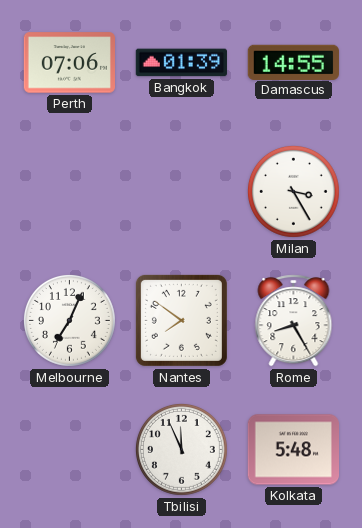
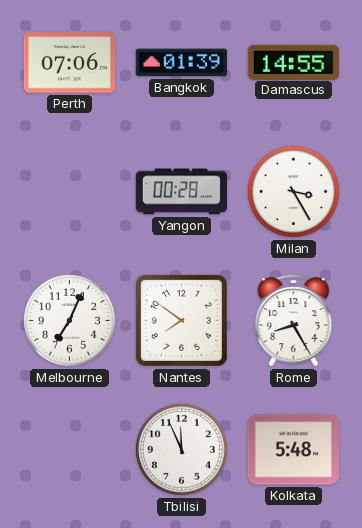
Yangon: none -> 00:28
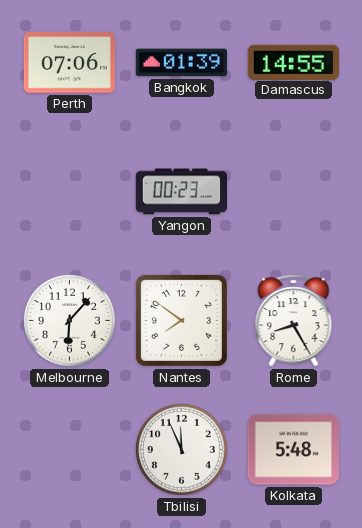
Yangon: 00:28 -> 00:23
Milan: 3:25 -> none
Melbourne: 7:04 -> 6:07
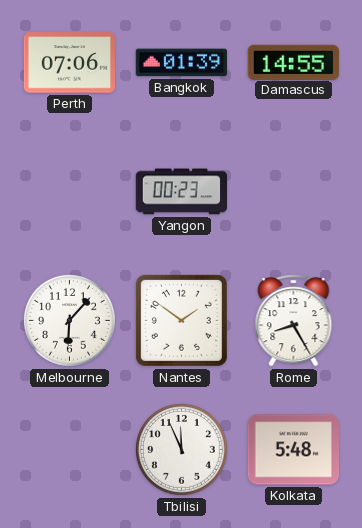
Nantes: 7:51 -> 1:51
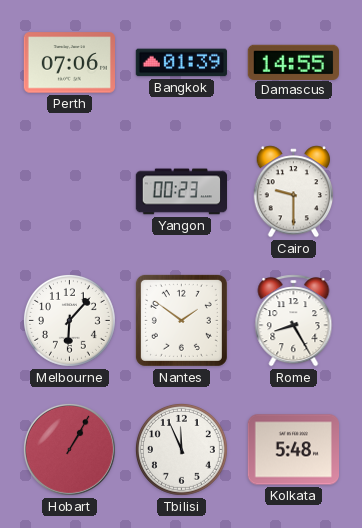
Cairo: none -> 9:30
Hobart: none -> 1:05
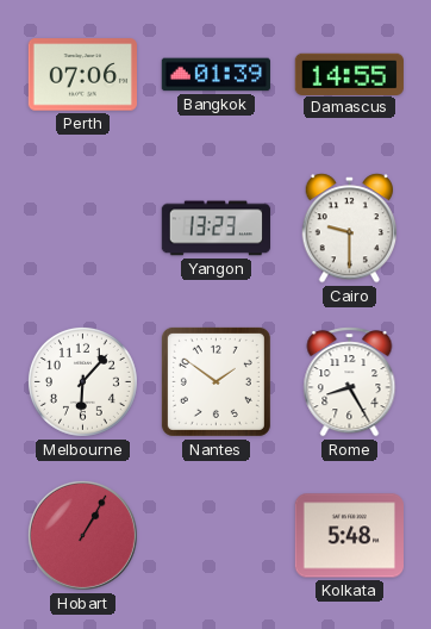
Yangon: 00:23 -> 13:23
Tbilisi: 11:56 -> none
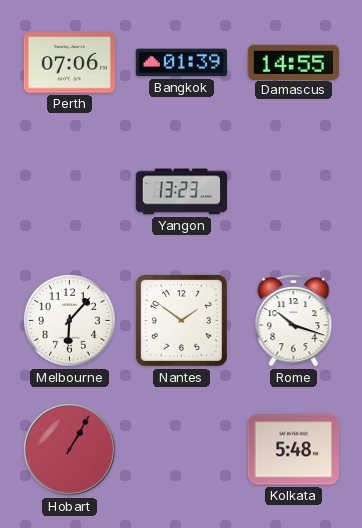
Cairo: 9:30 -> none
Rome: 8:25 -> 10:18
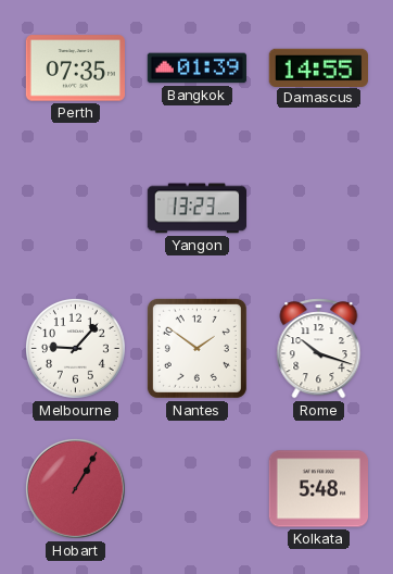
Perth: 07:06 -> 07:35
Melbourne: 6:07 -> 9:07
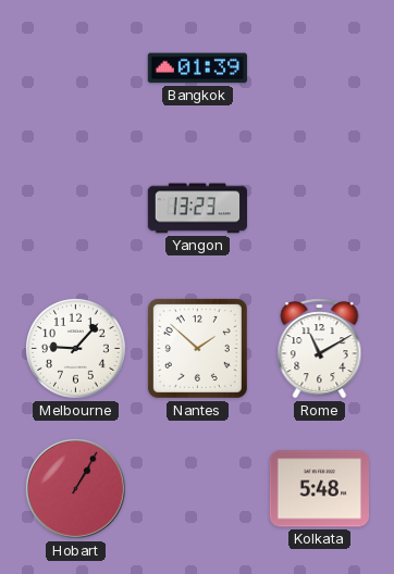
Perth: 07:35 -> none
Damascus: 14:55 -> none
Nantes: 1:51 -> 1:52
Rome: 10:18 -> 11:10
